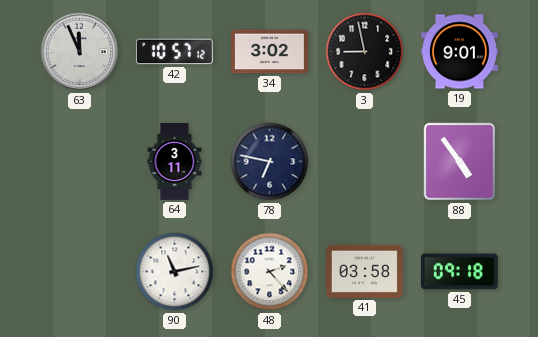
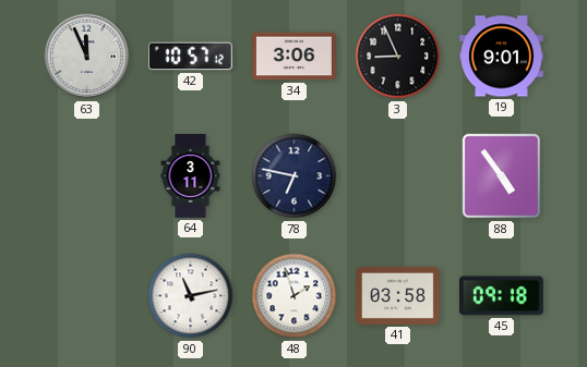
34: 3:02 -> 3:06
3: 8:58 -> 8:56
48: 2:23 -> 1:57
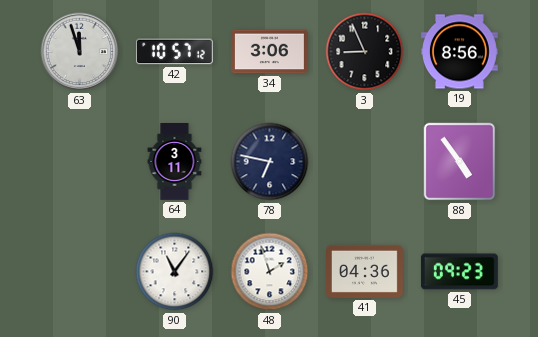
63: 11:56 -> 11:57
19: 9:01 -> 8:56
90: 11:13 -> 11:06
41: 03:58 -> 04:36
45: 09:18 -> 09:23
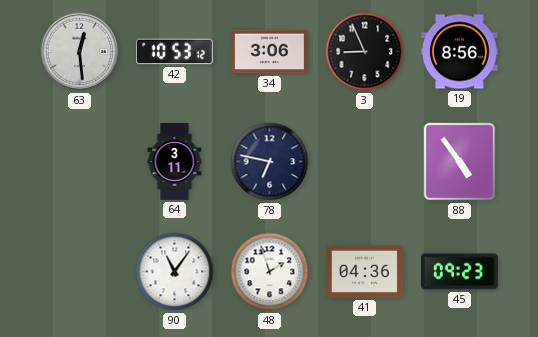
63: 11:57 -> 12:29
42: 10:57 -> 10:53
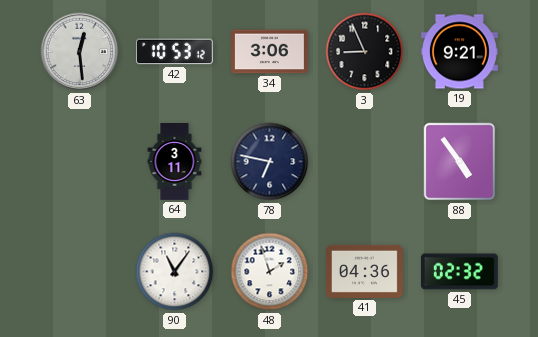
19: 8:56 -> 9:21
45: 09:23 -> 02:32
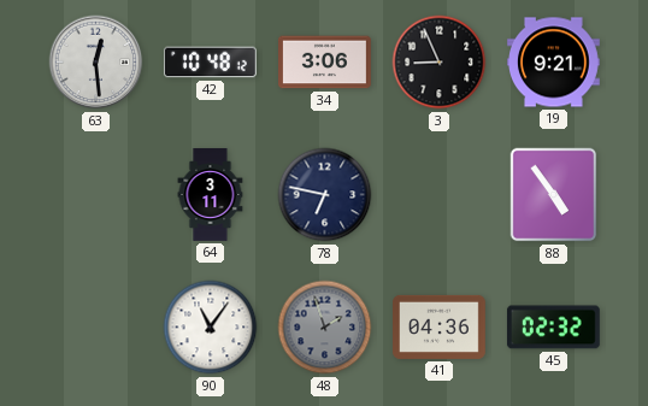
42: 10:53 -> 10:48
48 dial: white -> grey
